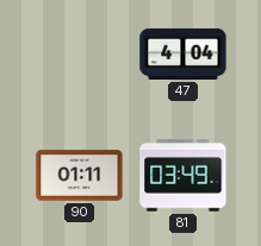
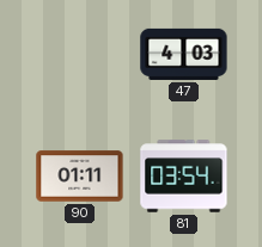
47: 4:04 -> 4:03
81: 03:49 -> 03:54
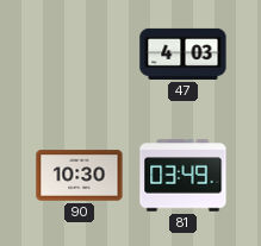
90: 01:11 -> 10:30
81: 03:54 -> 03:49
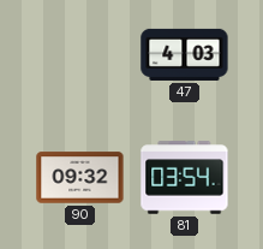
90: 10:30 -> 09:32
81: 03:49 -> 03:54
